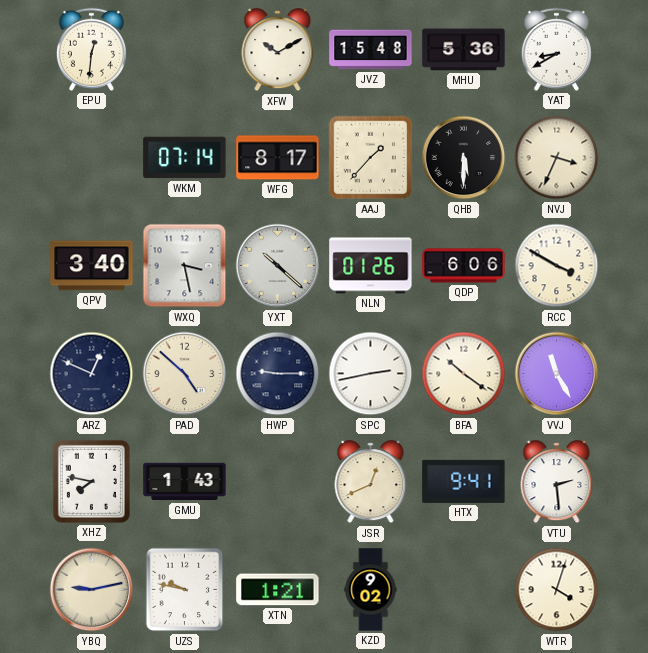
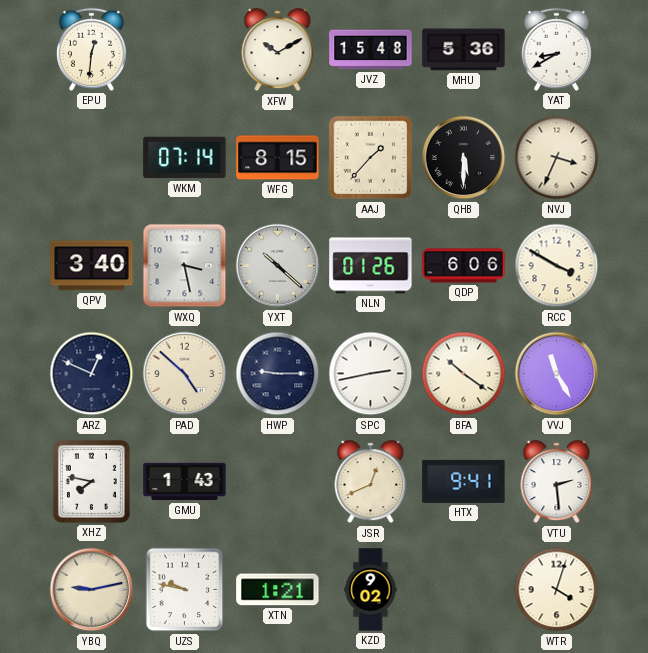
WFG: 8:17 -> 8:15
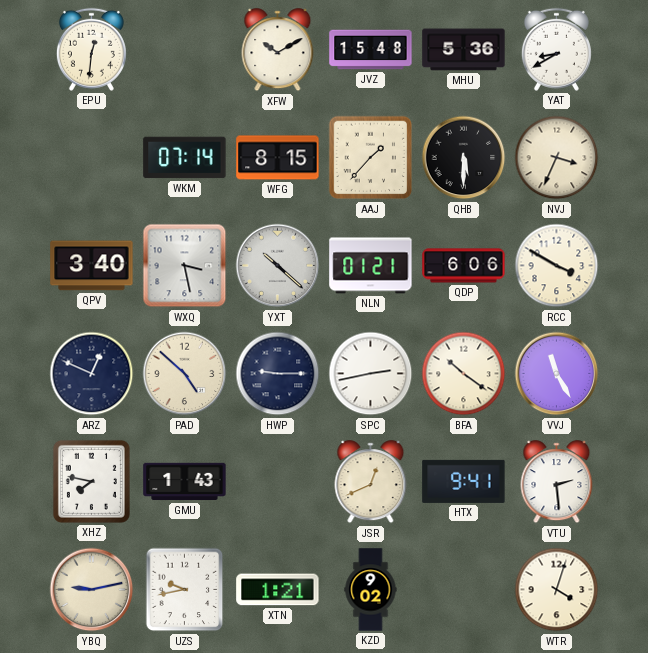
NLN: 01:26 -> 01:21
UZS: 9:47 -> 9:43
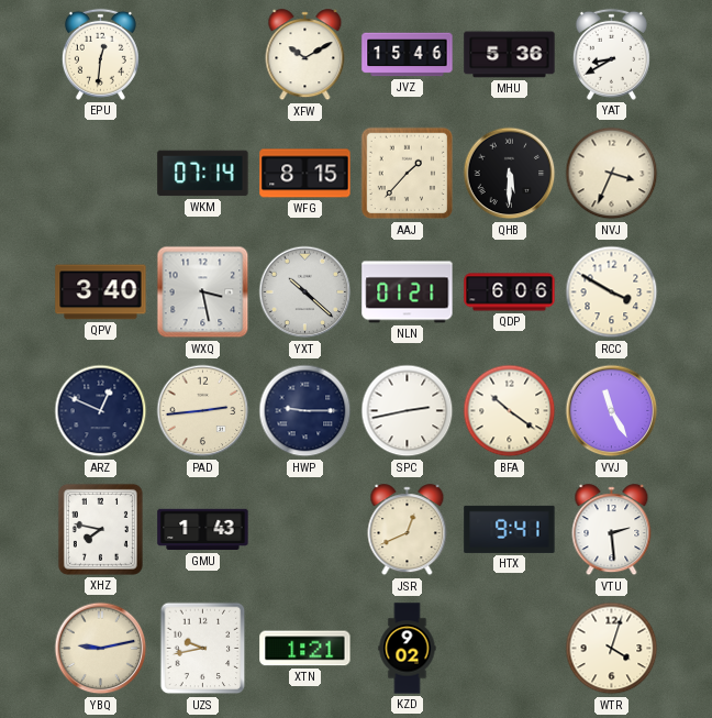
JVZ: 15:48 -> 15:46
PAD: 4:52 -> 2:44
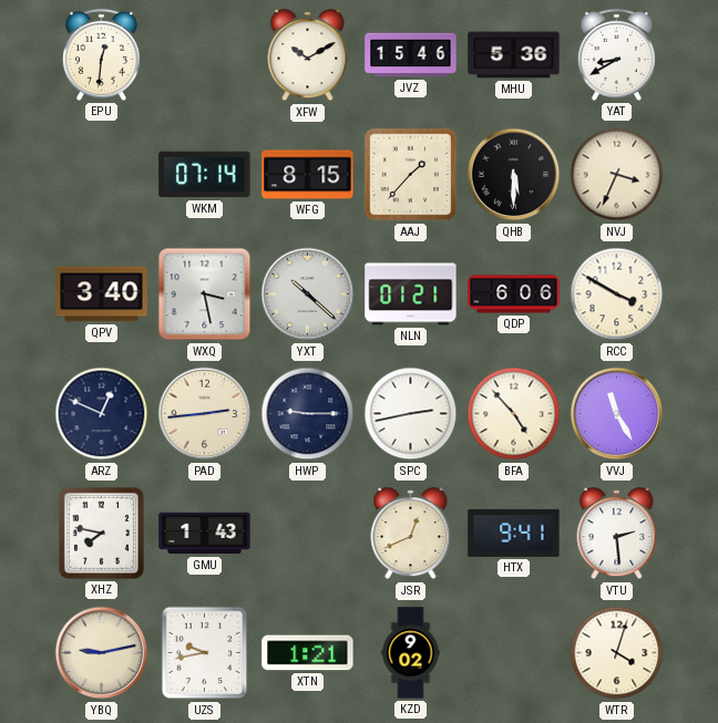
BFA: 10:21 -> 4:53
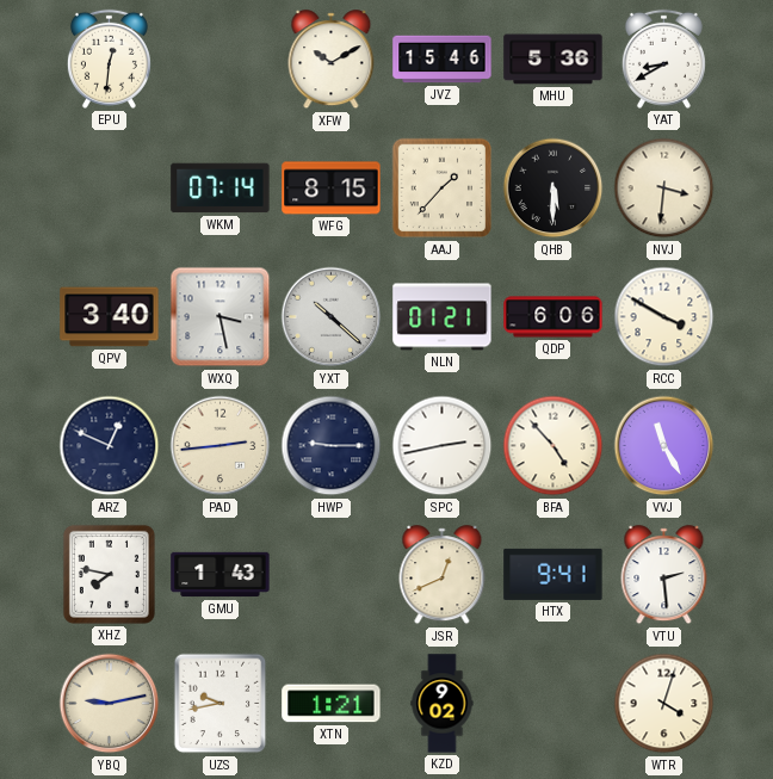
NVJ: 3:34 -> 3:31
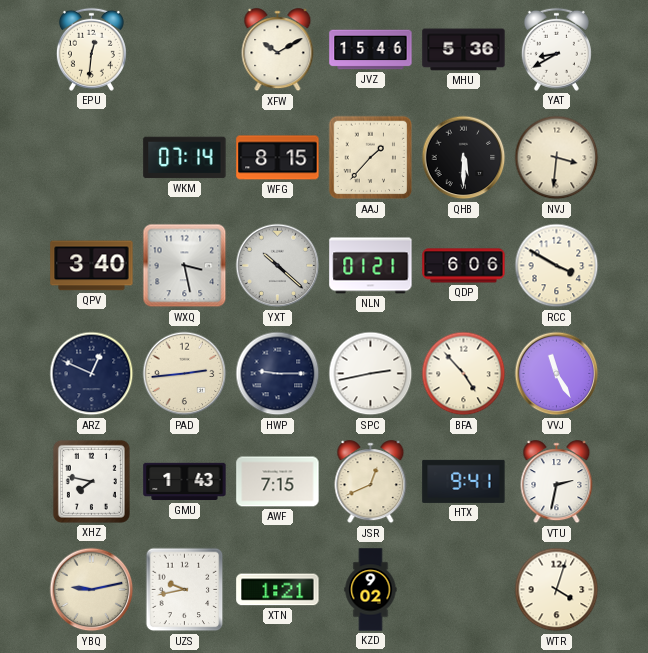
AWF: none -> 7:15
VTU: 2:29 -> 2:32
